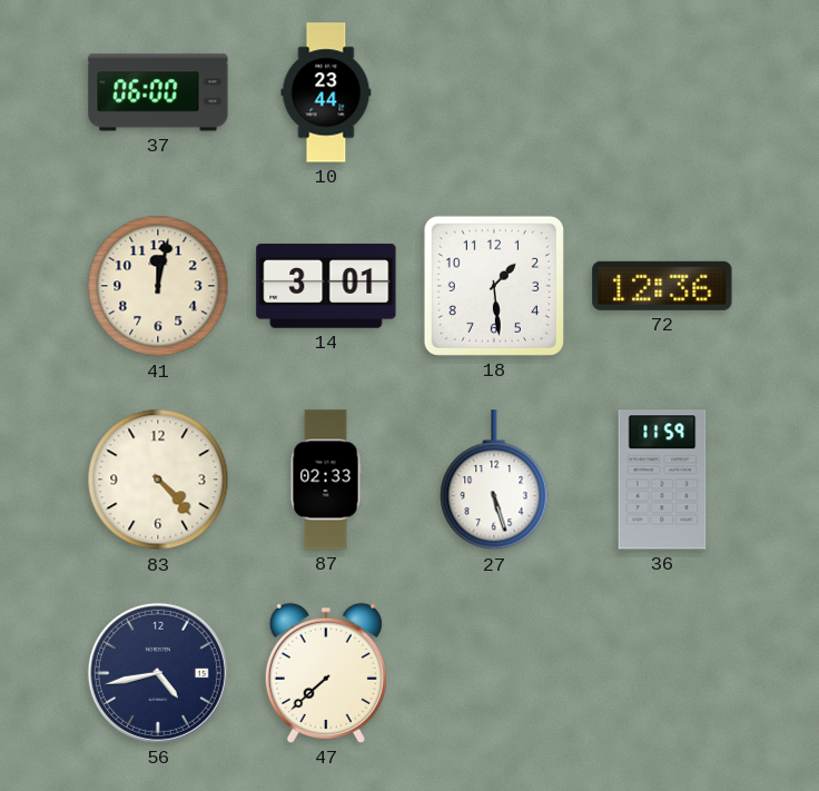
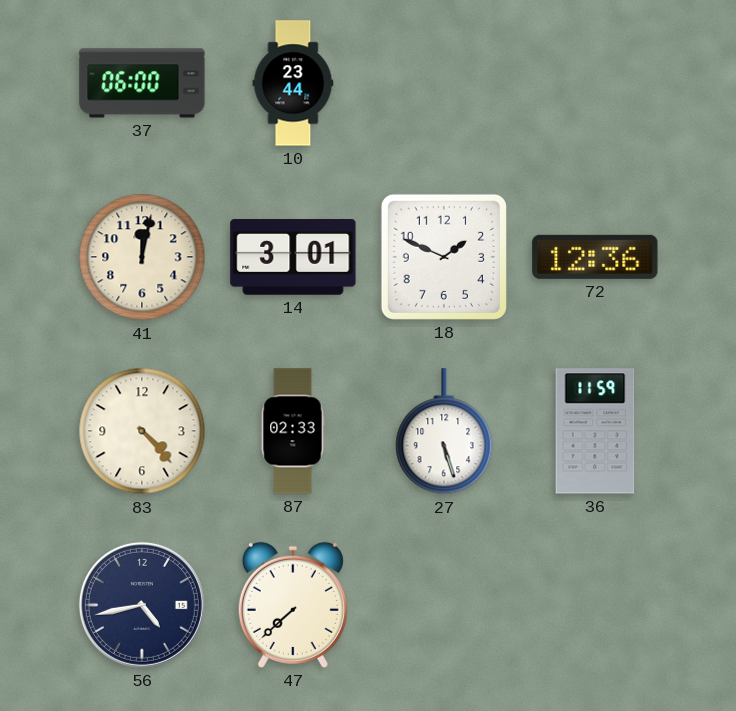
18: 1:29 -> 1:49
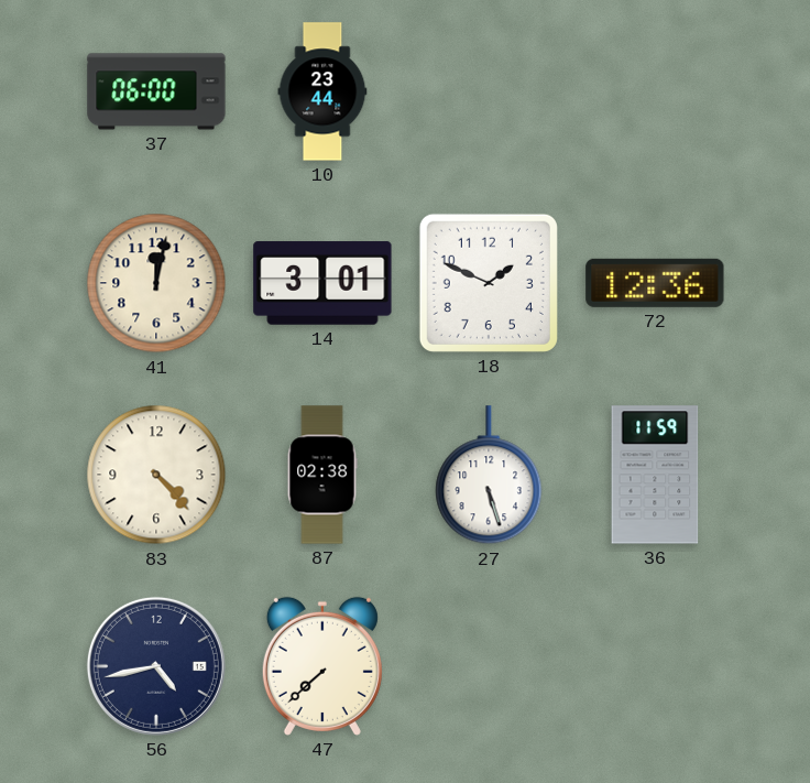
87: 02:33 -> 02:38
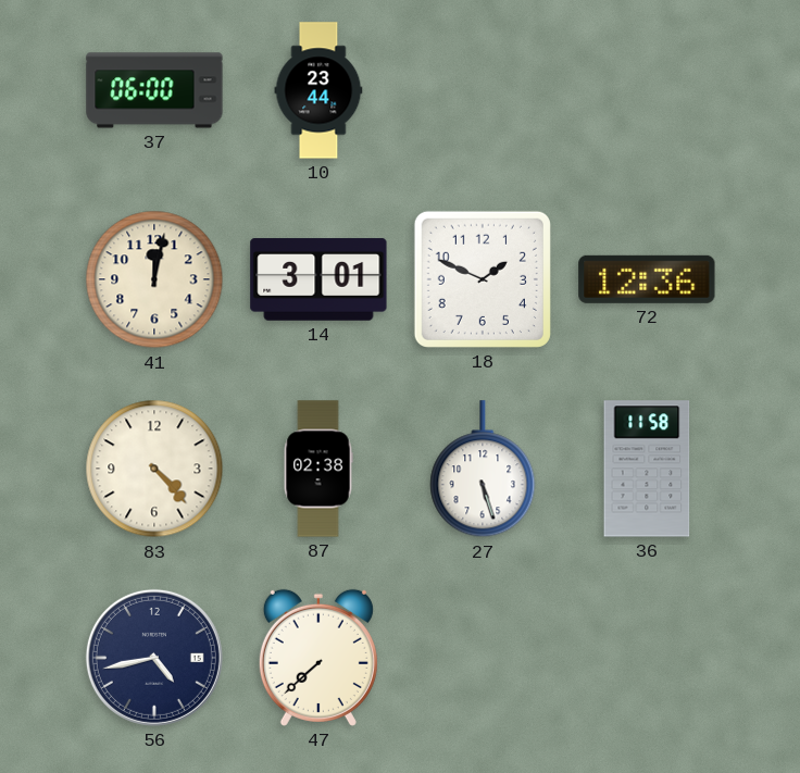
36: 11:59 -> 11:58
